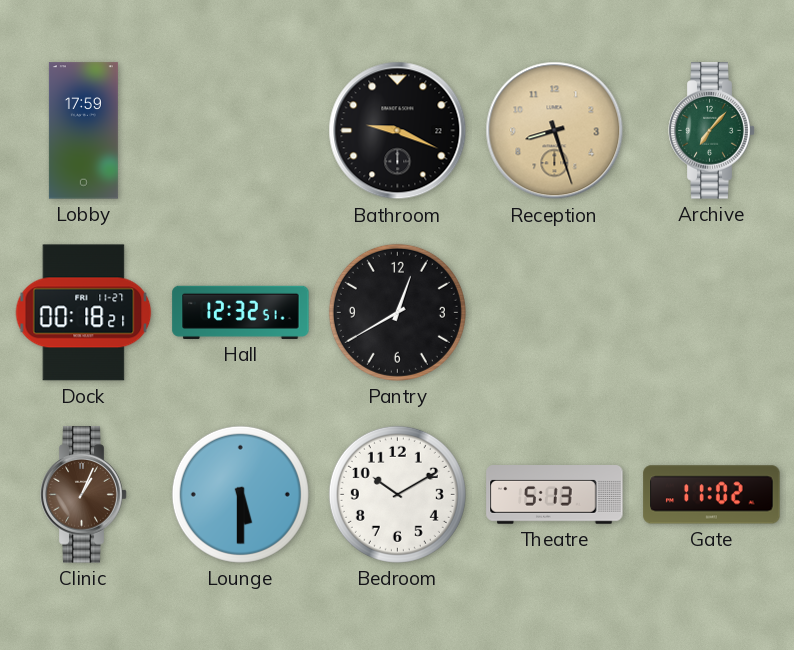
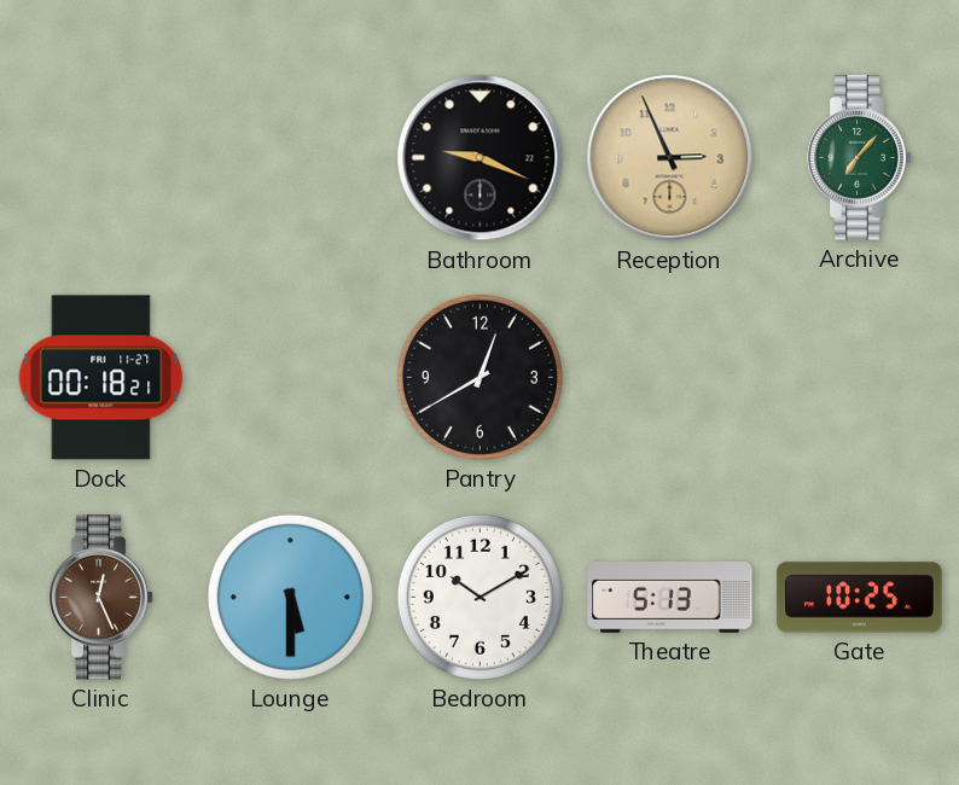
Lobby: 17:59 -> none
Reception: 8:27 -> 2:56
Hall: 12:32 -> none
Clinic: 1:04 -> 12:26
Gate: 11:02 -> 10:25
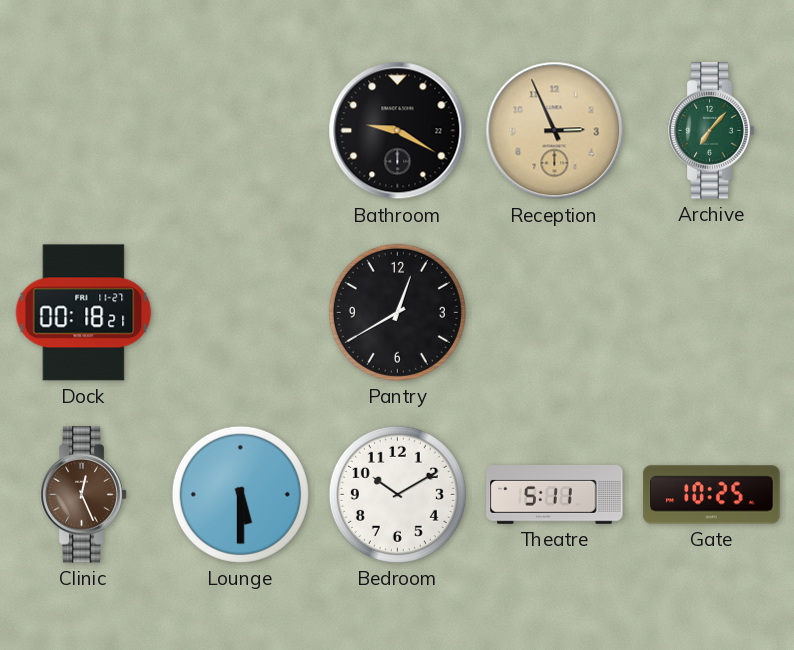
Bathroom: 9:19 -> 9:20
Theatre: 5:13 -> 5:11
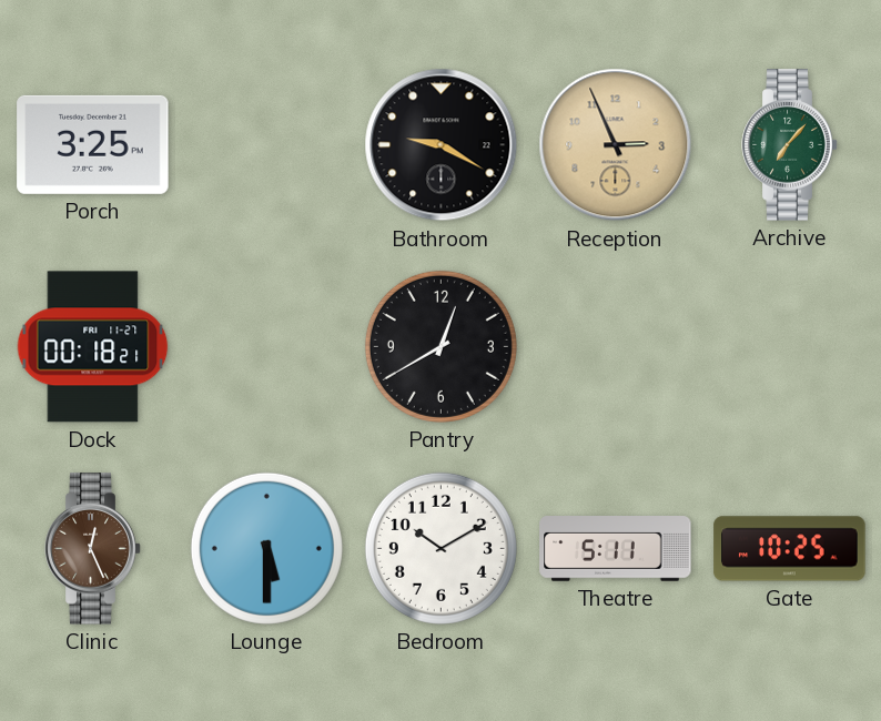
Porch: none -> 3:25
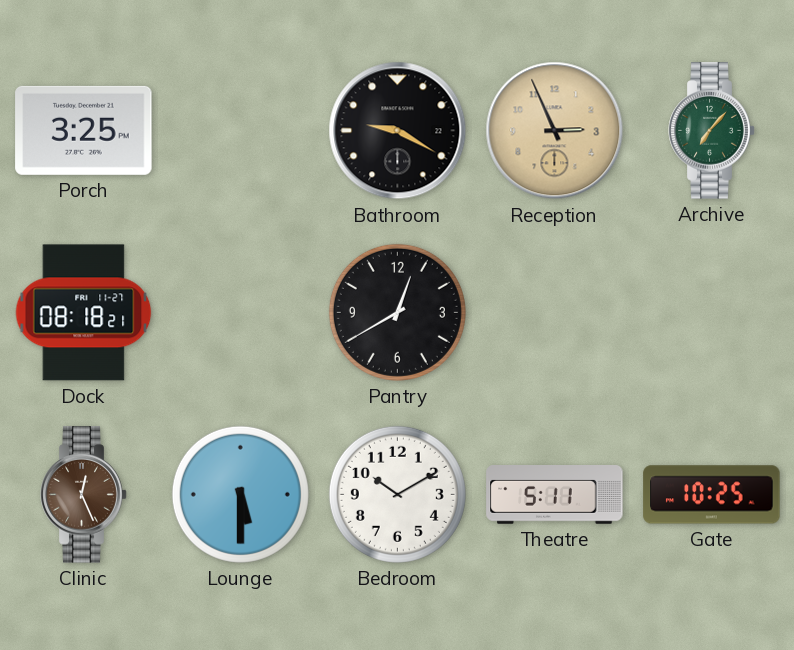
Dock: 00:18 -> 08:18
